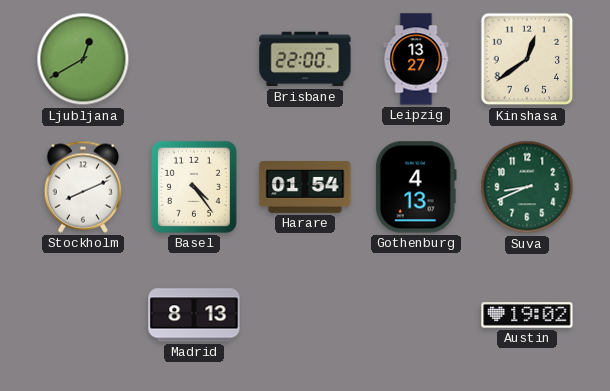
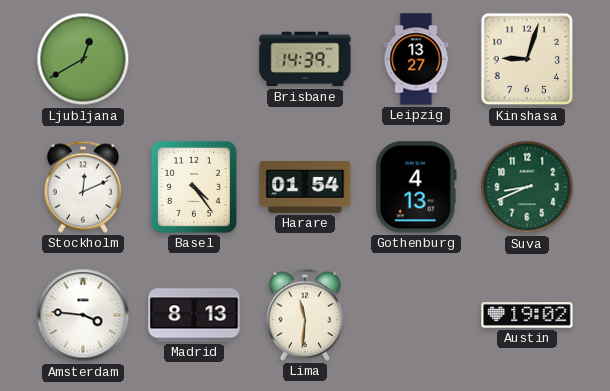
Brisbane: 22:00 -> 14:39
Kinshasa: 12:39 -> 9:03
Stockholm: 8:11 -> 12:11
Amsterdam: none -> 3:46
Lima: none -> 11:31
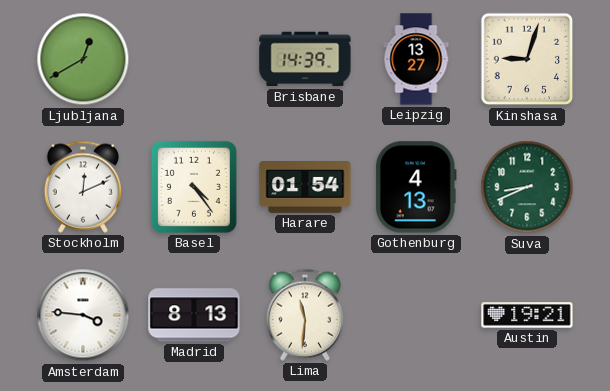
Austin: 19:02 -> 19:21
